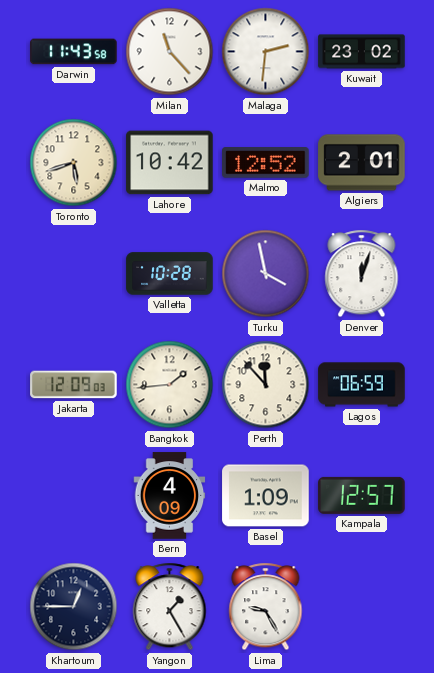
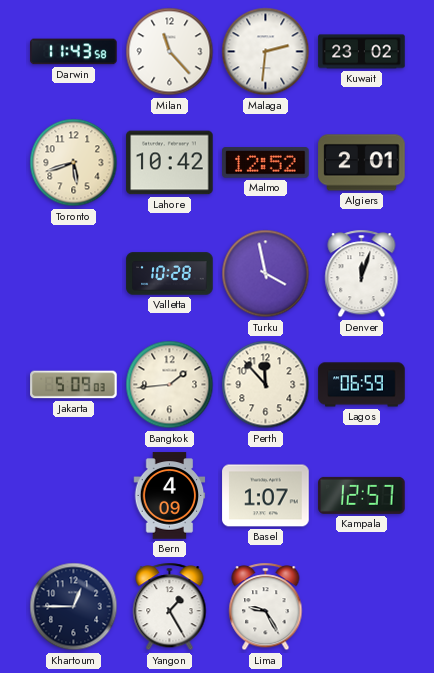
Jakarta: 12:09 -> 5:09
Basel: 1:09 -> 1:07
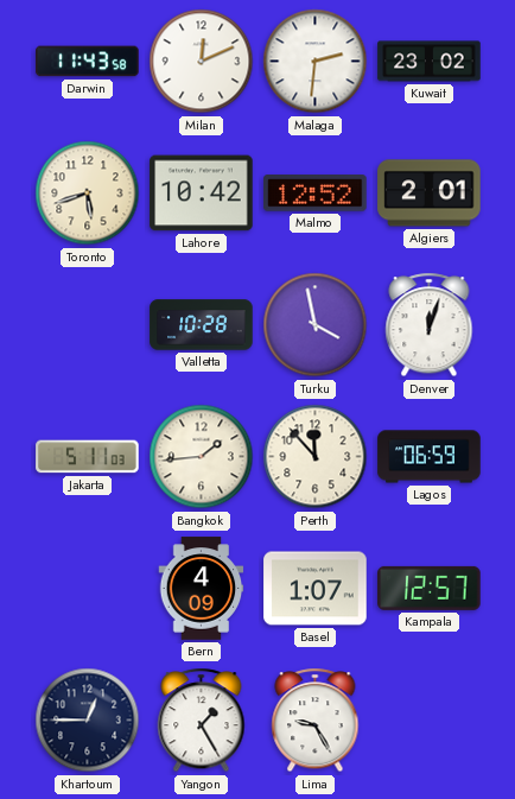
Milan: 11:23 -> 12:11
Jakarta: 5:09 -> 5:11
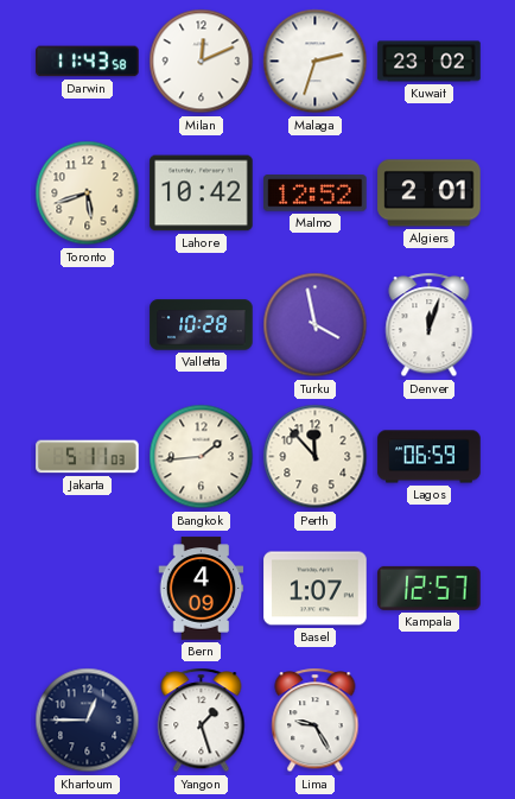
Malaga: 2:31 -> 2:33
Yangon: 1:25 -> 1:27
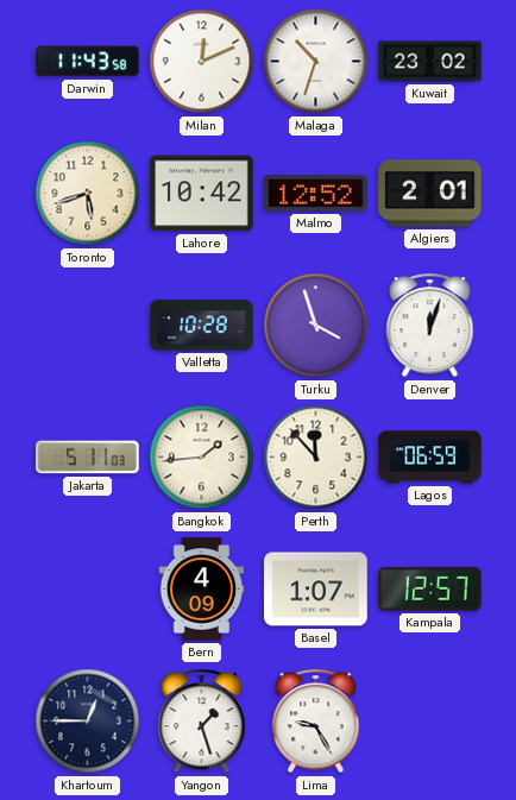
Malaga: 2:33 -> 10:33
Turku: 3:58 -> 3:57
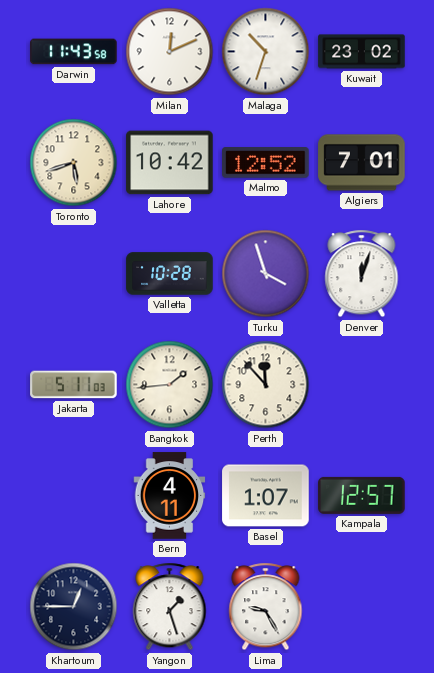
Algiers: 2:01 -> 7:01
Lagos: 06:59 -> none
Bern: 4:09 -> 4:11
